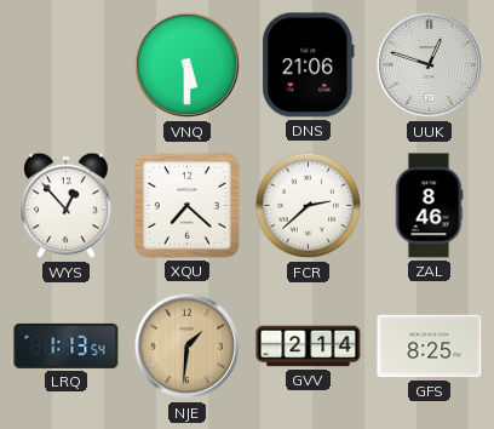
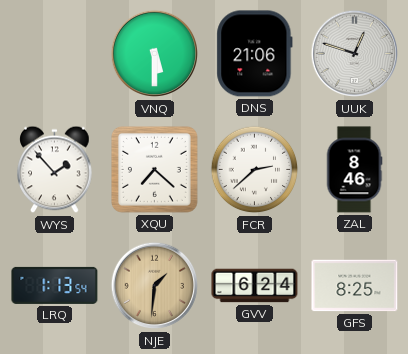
WYS: 12:53 -> 1:53
GVV: 2:14 -> 6:24
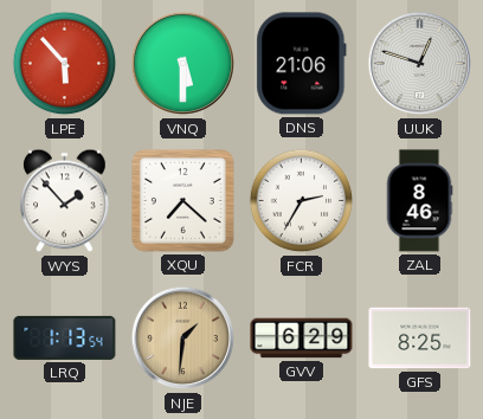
LPE: none -> 5:53
FCR: 2:38 -> 2:35
GVV: 6:24 -> 6:29
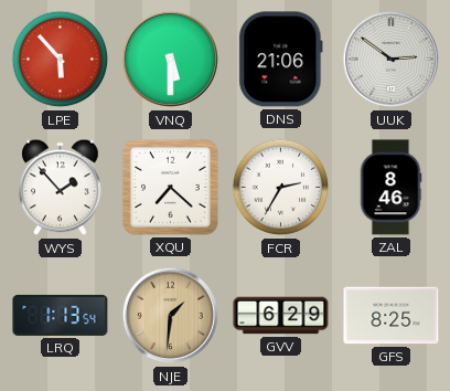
UUK: 12:48 -> 2:51
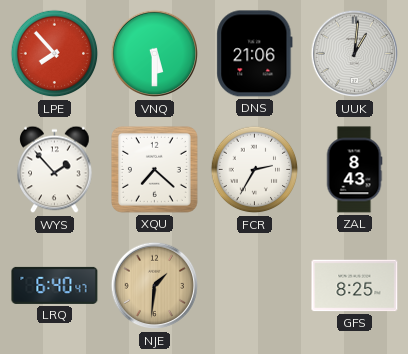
LPE: 5:53 -> 7:53
UUK: 2:51 -> 1:01
ZAL: 8:46 -> 8:43
LRQ: 1:13 -> 6:40
GVV: 6:29 -> none
